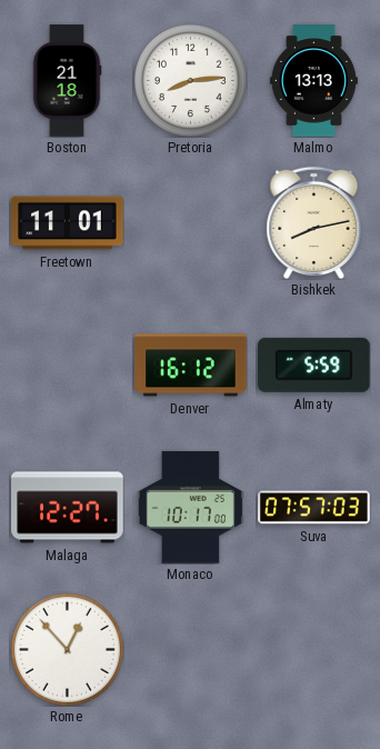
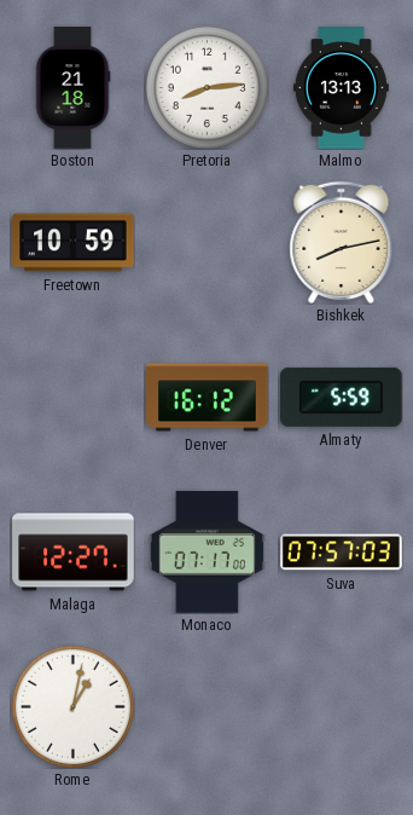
Freetown: 11:01 -> 10:59
Monaco: 10:17 -> 07:17
Rome: 12:53 -> 1:02
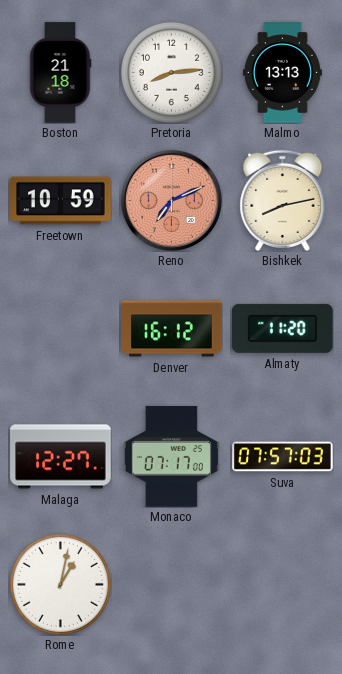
Reno: none -> 7:11
Almaty: 5:59 -> 11:20
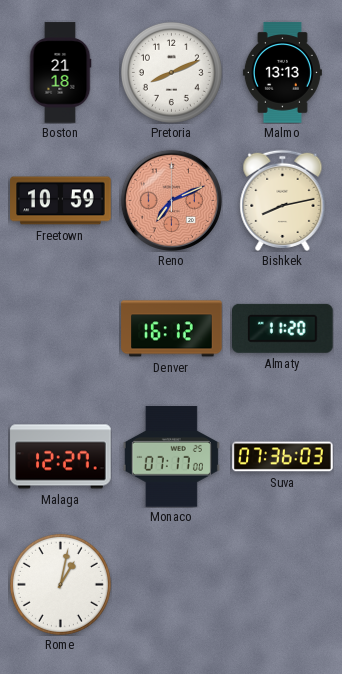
Pretoria: 8:14 -> 8:11
Suva: 07:57 -> 07:36
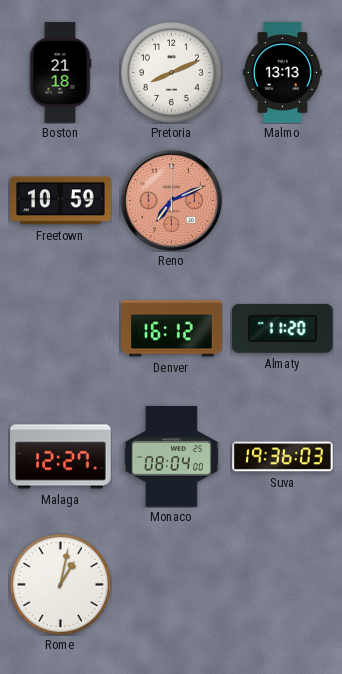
Bishkek: 8:13 -> none
Monaco: 07:17 -> 08:04
Suva: 07:36 -> 19:36
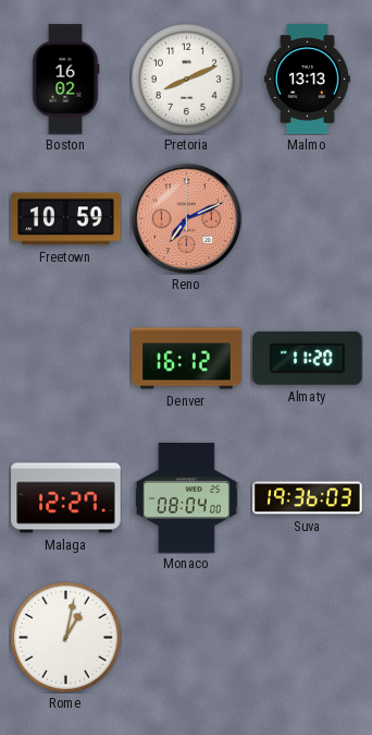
Boston: 21:18 -> 16:02
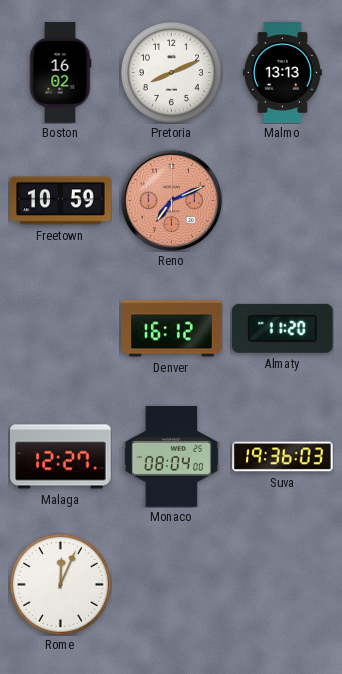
Rome: 1:02 -> 12:04
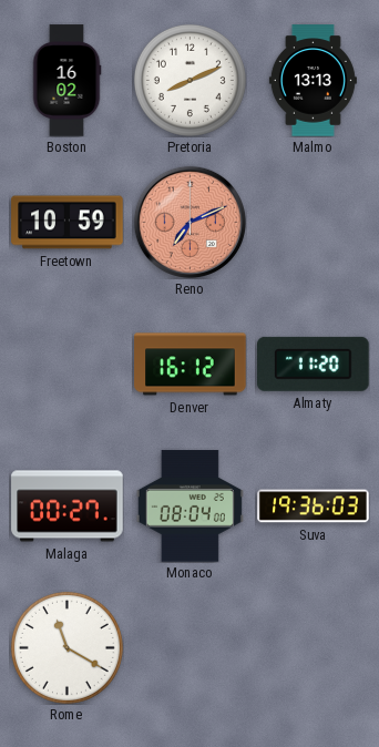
Malaga: 12:27 -> 00:27
Rome: 12:04 -> 11:20
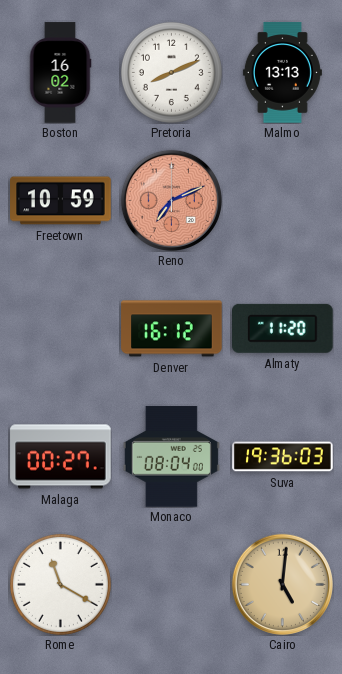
Cairo: none -> 5:01
